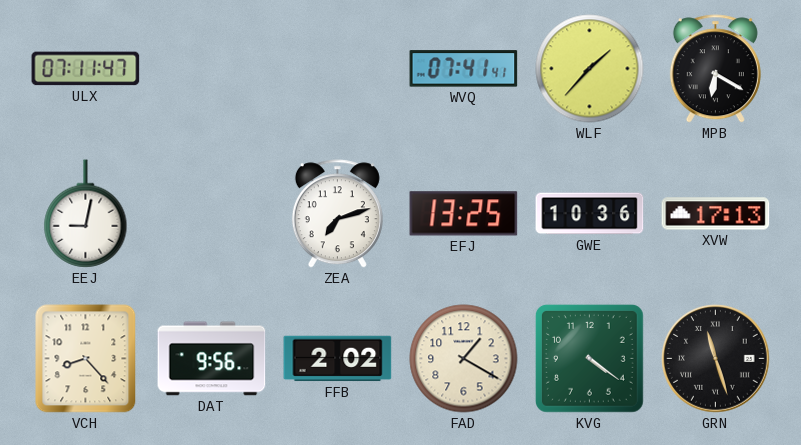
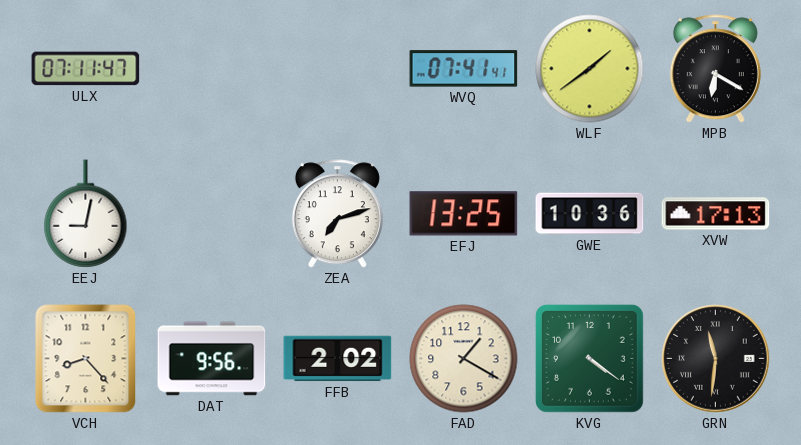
WLF: 1:37 -> 1:39
GRN: 11:27 -> 11:31
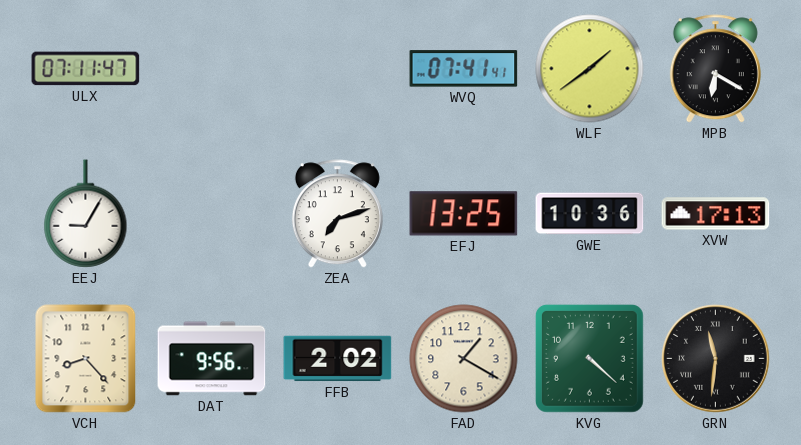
EEJ: 9:02 -> 9:05
KVG: 4:21 -> 4:22
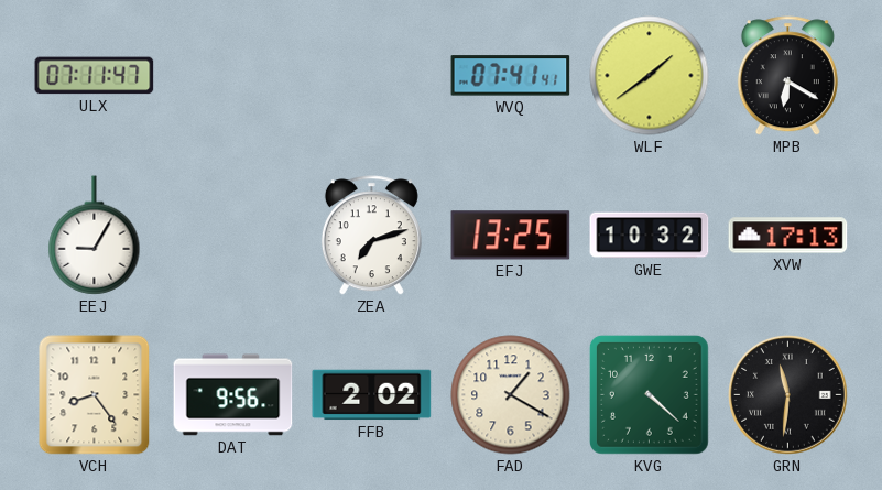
GWE: 10:36 -> 10:32
VCH: 8:23 -> 8:24
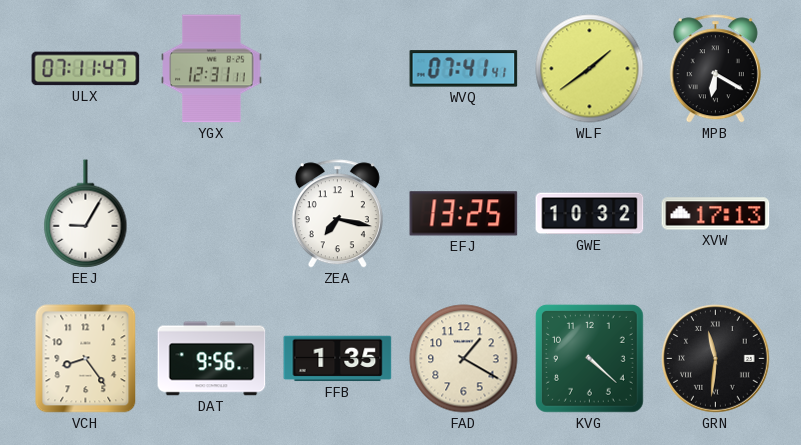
YGX: none -> 12:31
ZEA: 7:12 -> 7:17
FFB: 2:02 -> 1:35
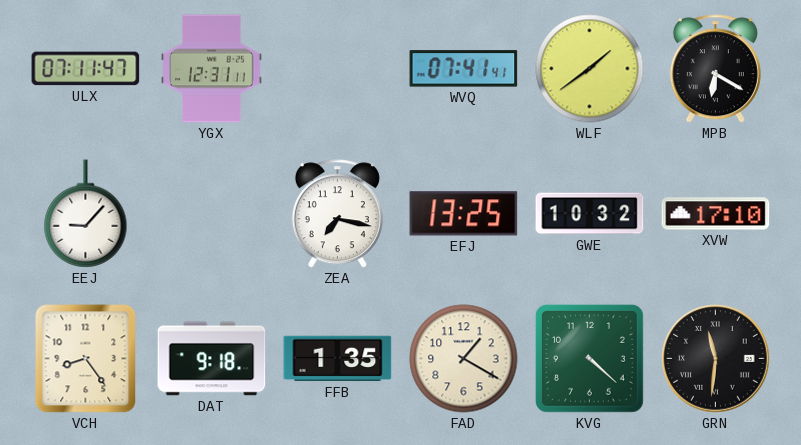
EEJ: 9:05 -> 9:07
XVW: 17:13 -> 17:10
DAT: 9:56 -> 9:18
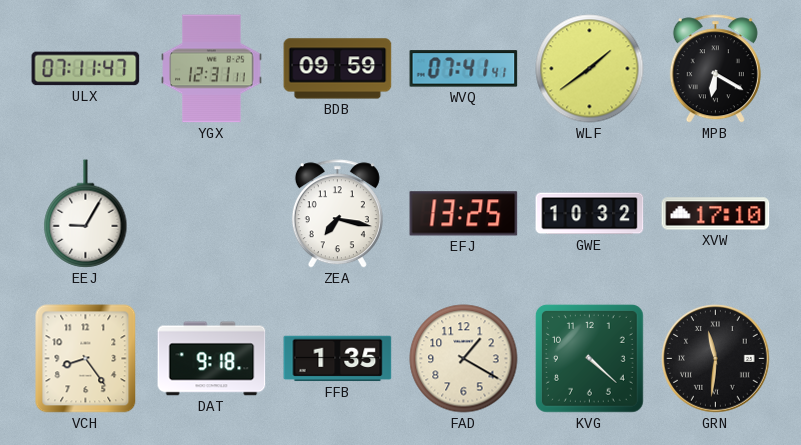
BDB: none -> 09:59
EEJ: 9:07 -> 9:05
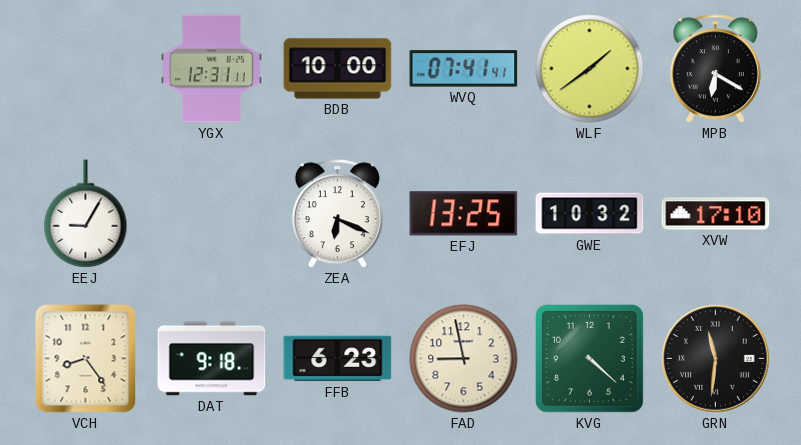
ULX: 07:11 -> none
BDB: 09:59 -> 10:00
ZEA: 7:17 -> 6:19
FFB: 1:35 -> 6:23
FAD: 1:20 -> 8:58
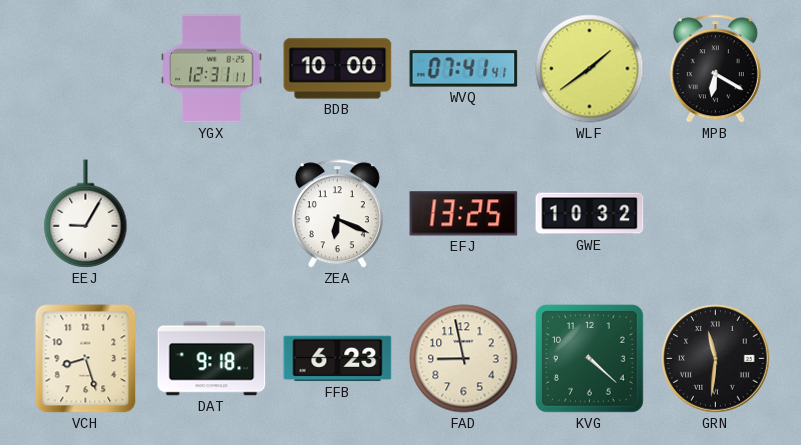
XVW: 17:10 -> none
VCH: 8:24 -> 8:27
